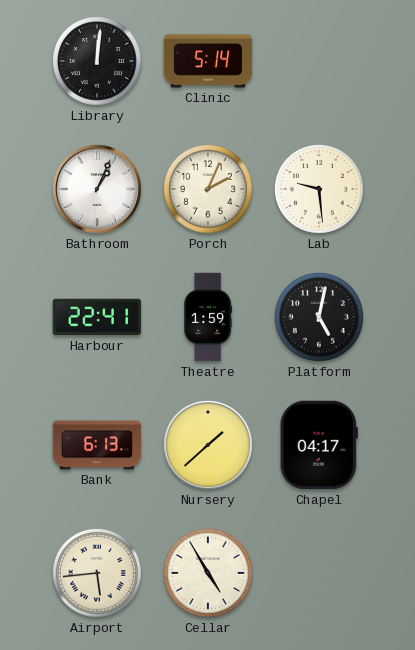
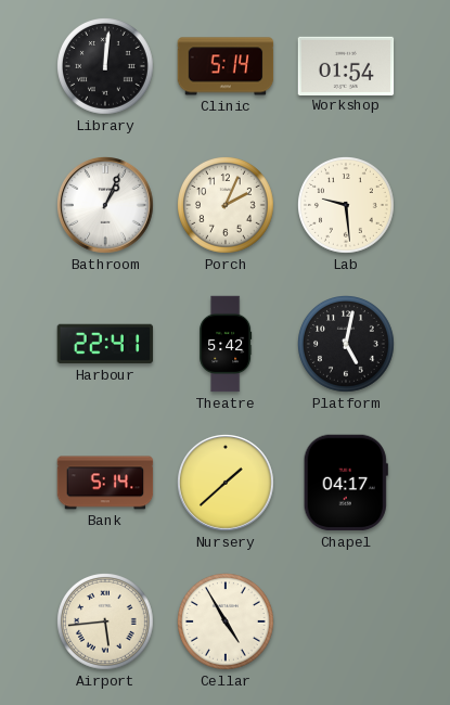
Workshop: none -> 01:54
Theatre: 1:59 -> 5:42
Bank: 6:13 -> 5:14
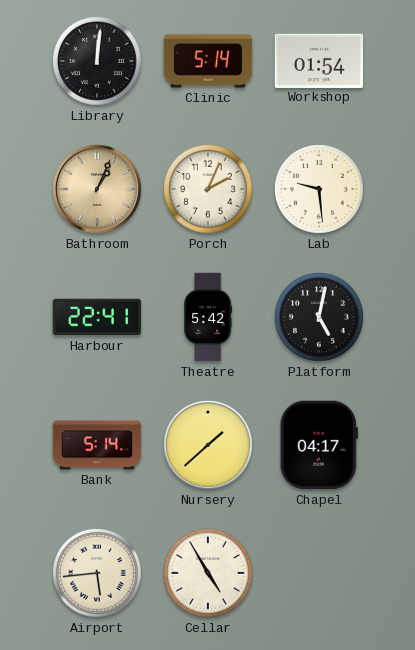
Bathroom dial: white -> champagne
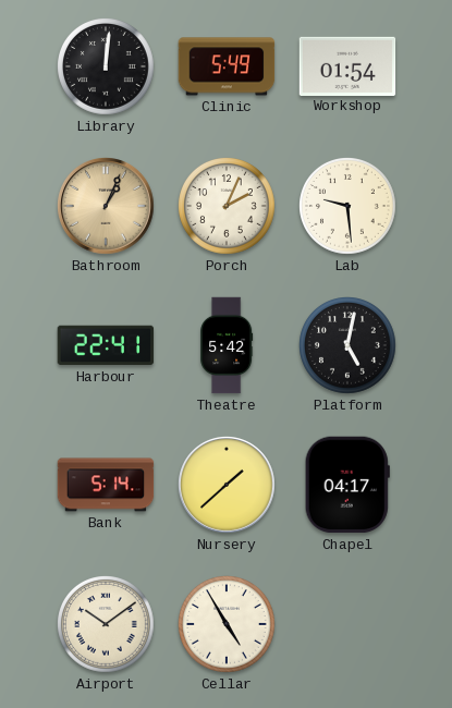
Clinic: 5:14 -> 5:49
Airport: 5:44 -> 10:09
